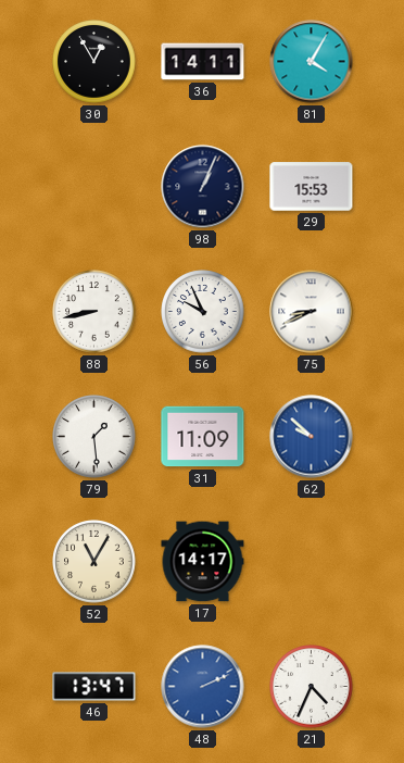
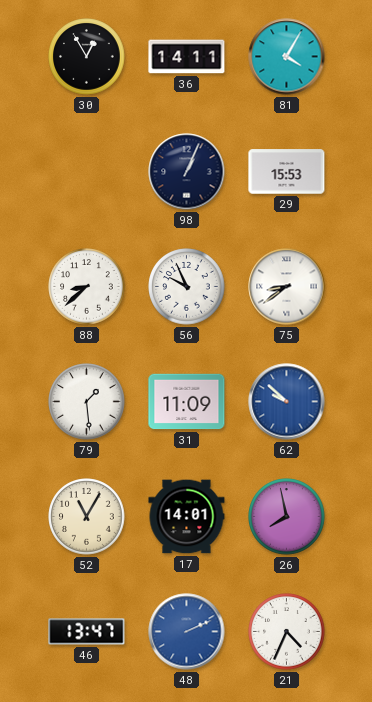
88: 8:43 -> 8:38
75: 8:41 -> 8:39
17: 14:17 -> 14:01
26: none -> 7:58
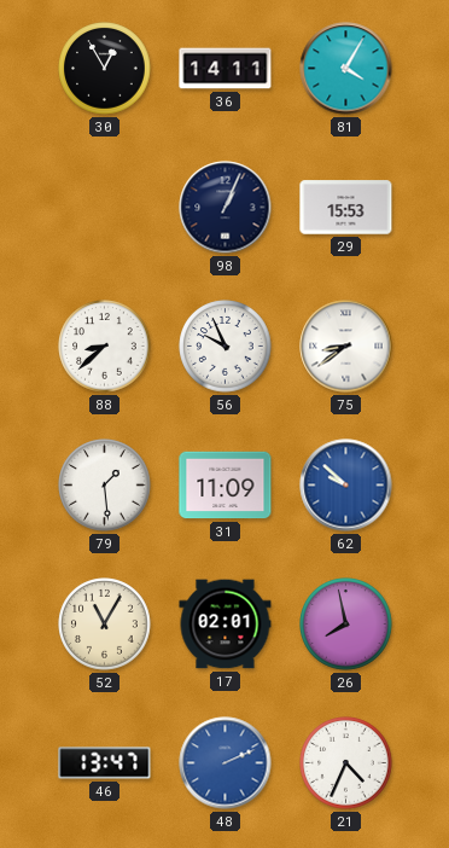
17: 14:01 -> 02:01
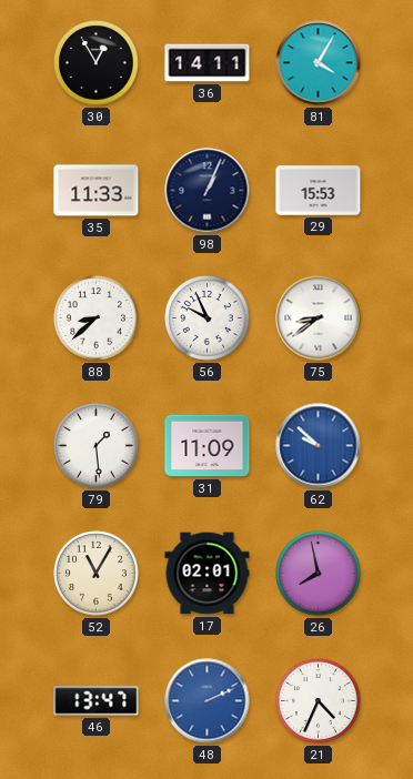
35: none -> 11:33
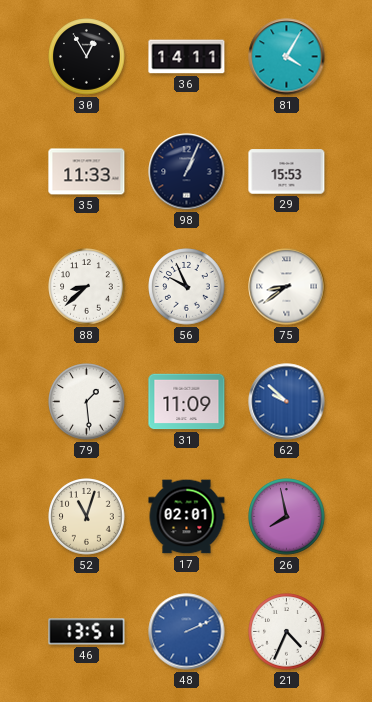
52: 11:05 -> 11:03
46: 13:47 -> 13:51
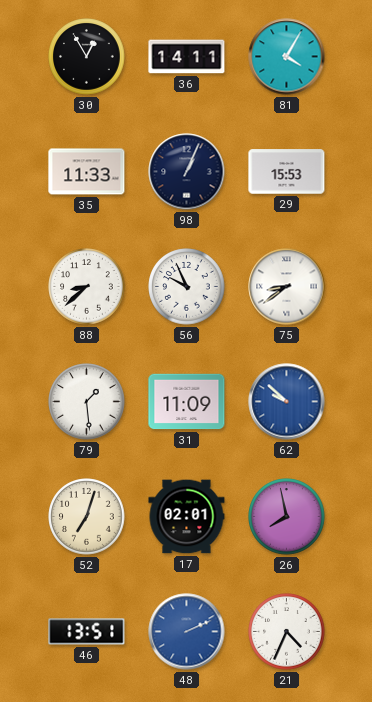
52: 11:03 -> 7:03
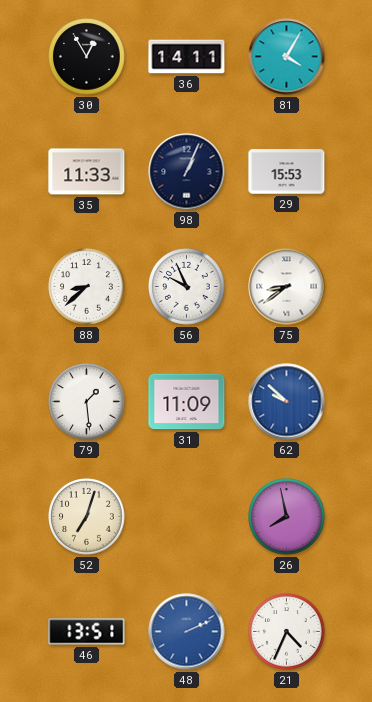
17: 02:01 -> none
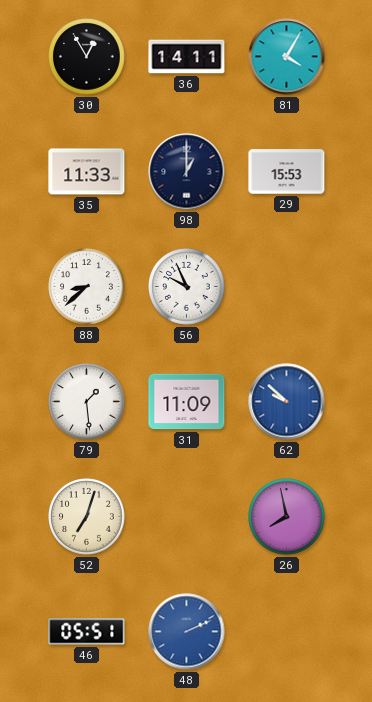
98: 1:04 -> 1:00
75: 8:39 -> none
46: 13:51 -> 05:51
21: 4:34 -> none
